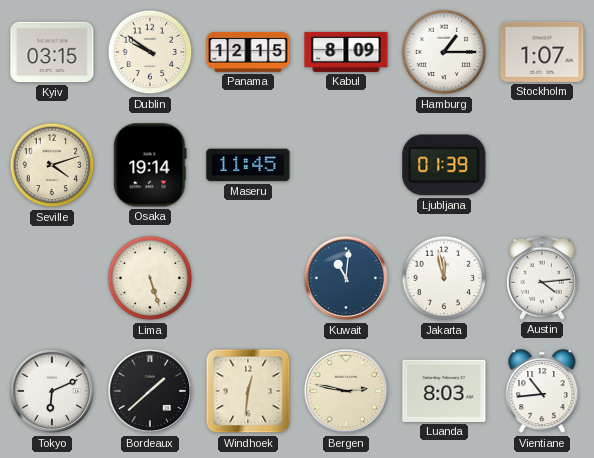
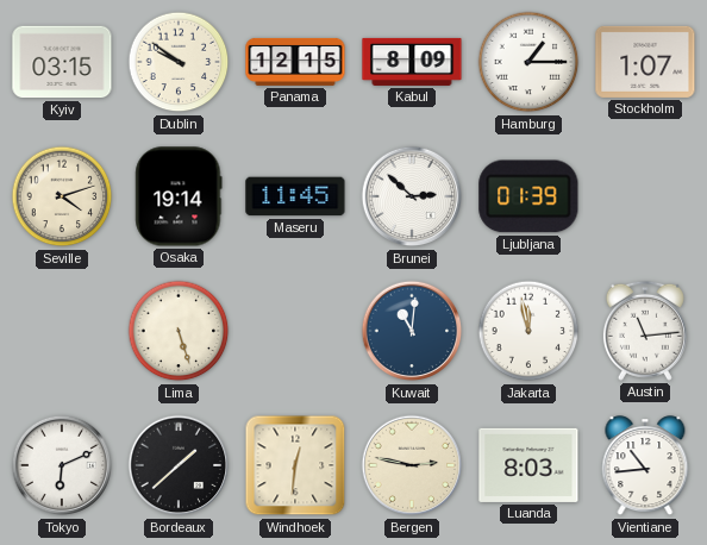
Brunei: none -> 2:52
Austin: 4:14 -> 11:14
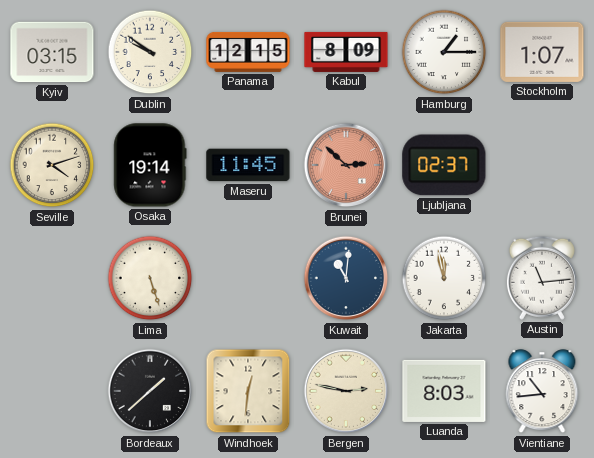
Brunei dial: white -> salmon
Ljubljana: 01:39 -> 02:37
Tokyo: 6:11 -> none
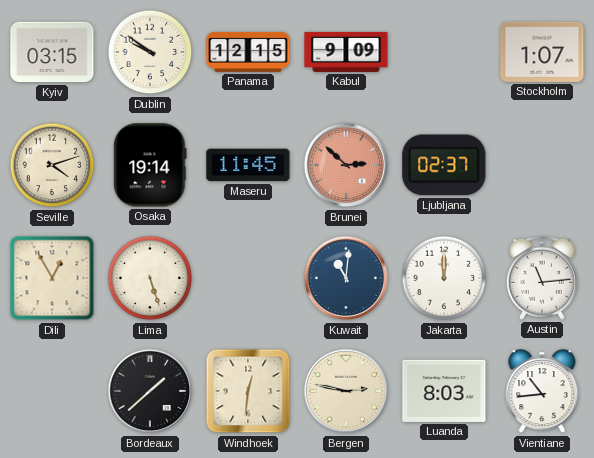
Kabul: 8:09 -> 9:09
Hamburg: 1:15 -> none
Dili: none -> 12:55
Jakarta: 11:58 -> 12:00
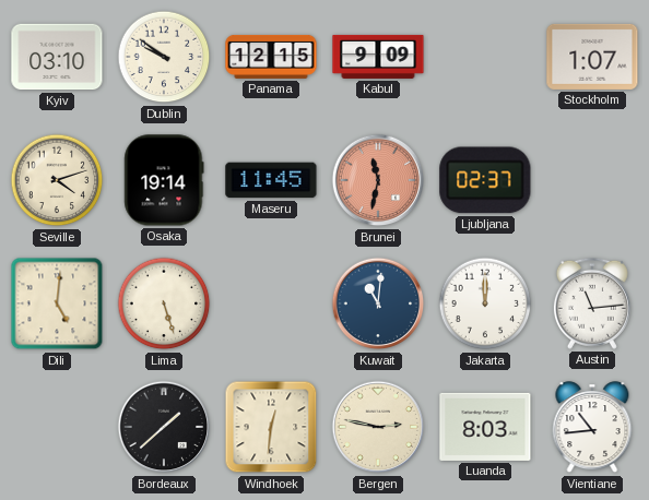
Kyiv: 03:15 -> 03:10
Brunei: 2:52 -> 11:32
Dili: 12:55 -> 5:01
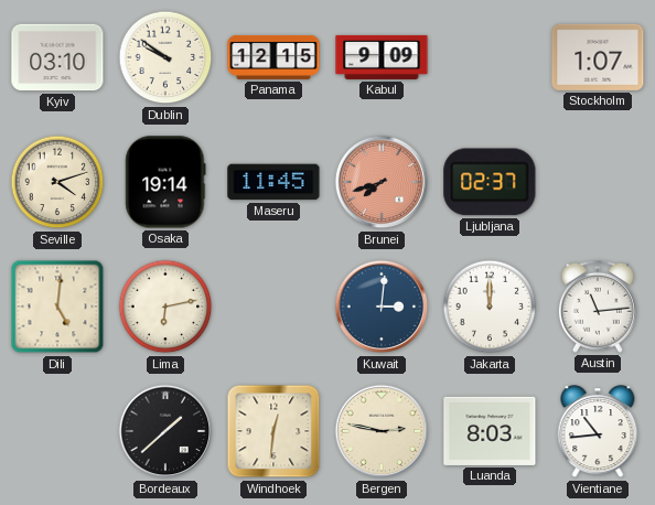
Brunei: 11:32 -> 7:42
Lima: 5:27 -> 6:13
Kuwait: 11:01 -> 3:01
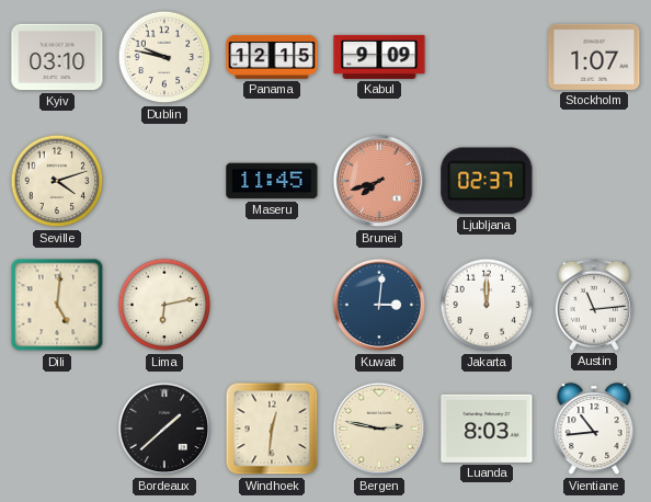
Dublin: 9:51 -> 9:47
Osaka: 19:14 -> none
